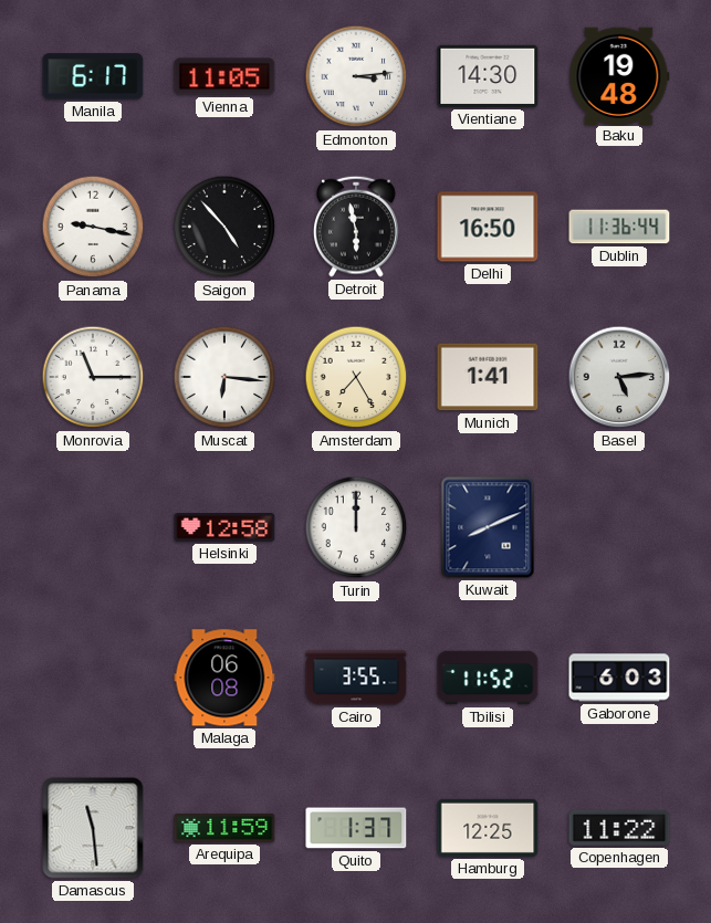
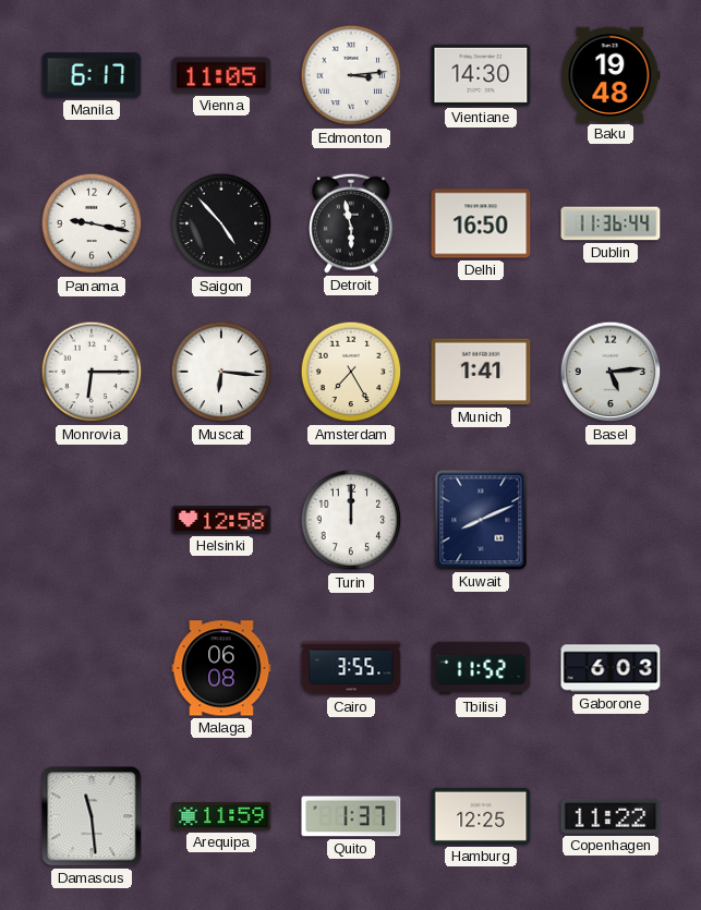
Monrovia: 11:15 -> 6:15
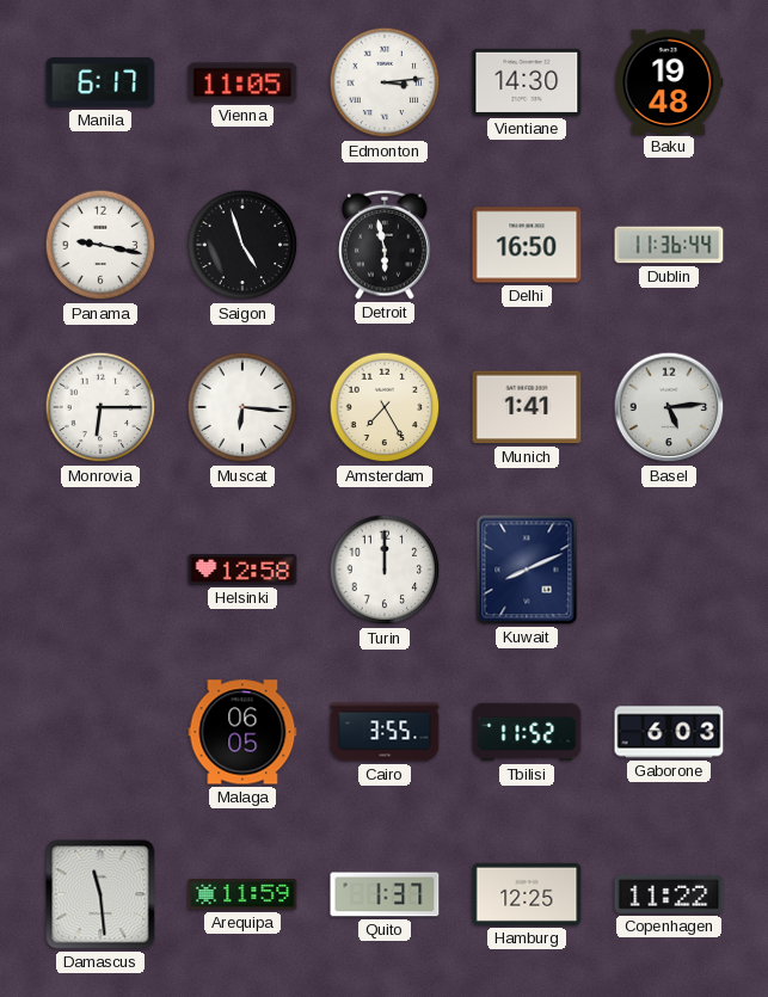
Saigon: 4:53 -> 4:57
Malaga: 06:08 -> 06:05
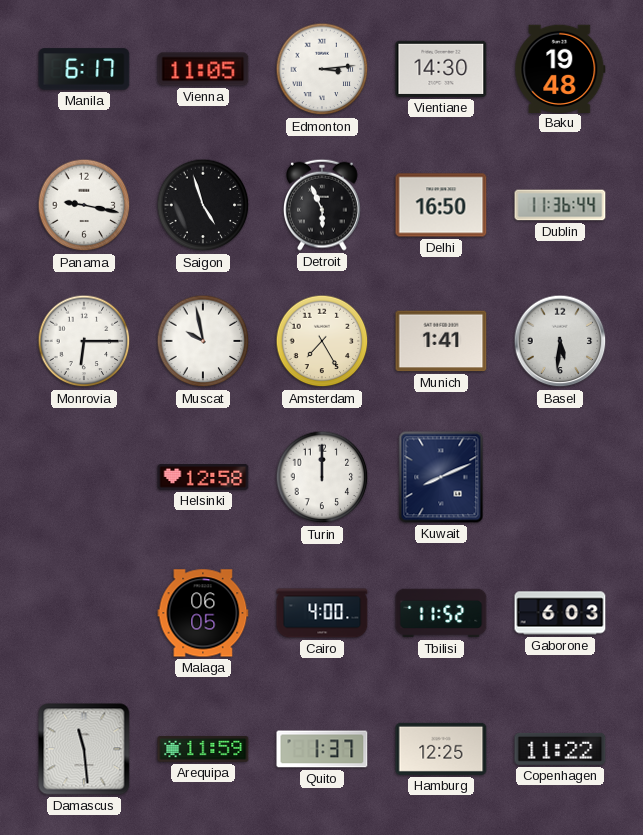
Detroit: 5:58 -> 5:56
Muscat: 6:16 -> 9:58
Basel: 5:14 -> 5:31
Cairo: 3:55 -> 4:00
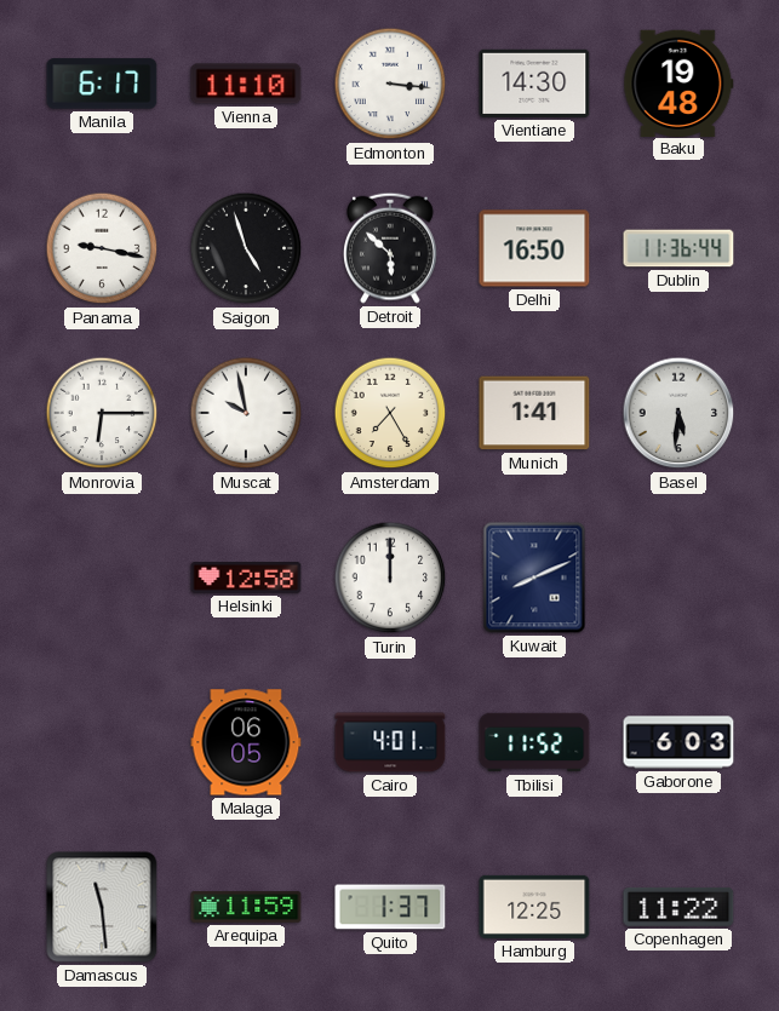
Vienna: 11:05 -> 11:10
Edmonton: 3:14 -> 3:16
Detroit: 5:56 -> 5:52
Cairo: 4:00 -> 4:01
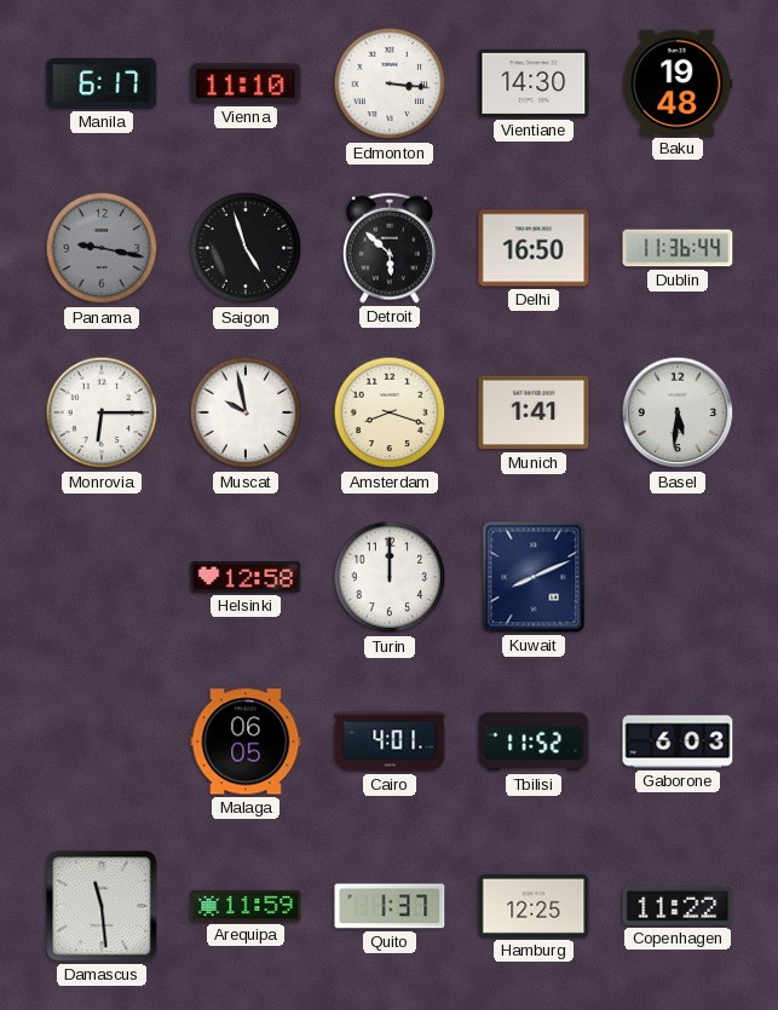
Panama dial: white -> grey
Amsterdam: 7:25 -> 8:18
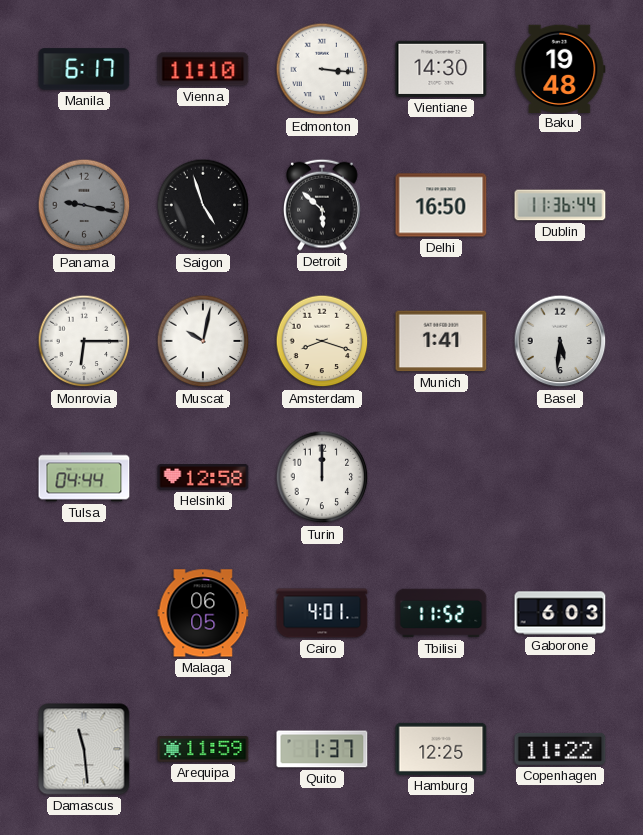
Muscat: 9:58 -> 10:02
Tulsa: none -> 04:44
Kuwait: 8:11 -> none
